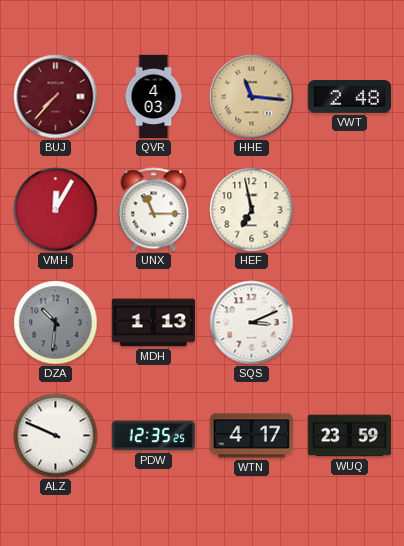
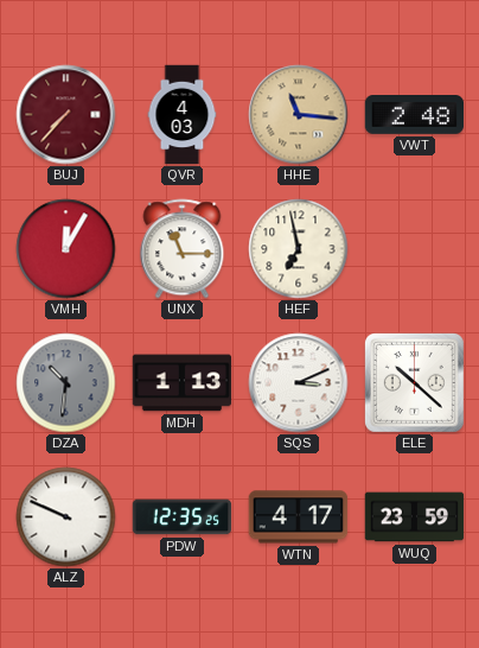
ELE: none -> 10:22
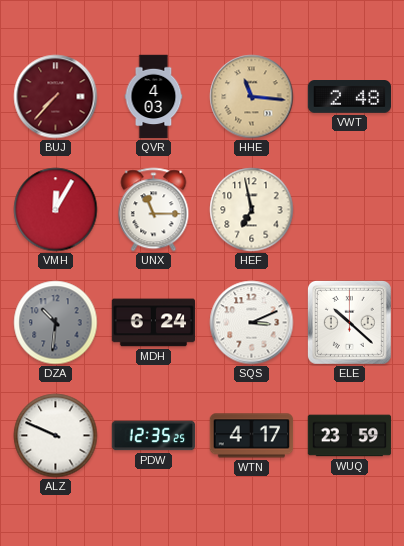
MDH: 1:13 -> 6:24
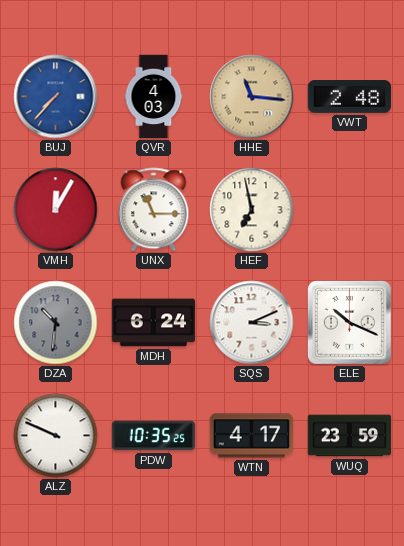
BUJ dial: burgundy -> blue
ELE: 10:22 -> 10:19
PDW: 12:35 -> 10:35
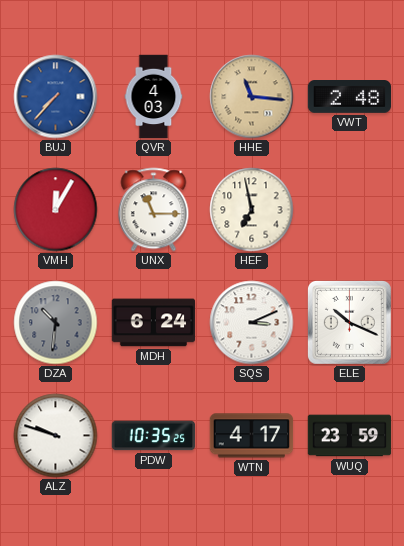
ALZ: 9:49 -> 9:48
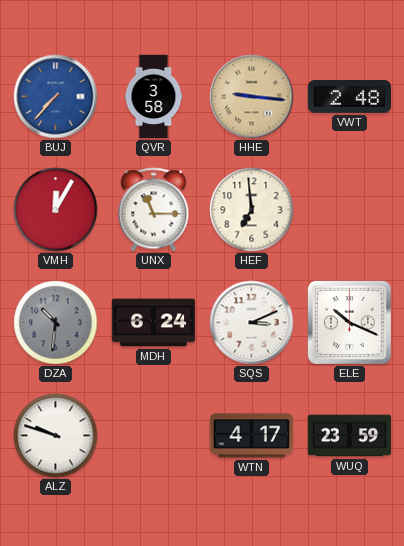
QVR: 4:03 -> 3:58
HHE: 11:16 -> 9:16
HEF: 6:58 -> 6:59
PDW: 10:35 -> none
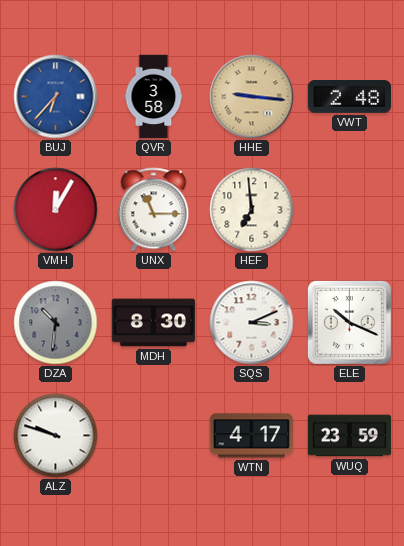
BUJ: 7:37 -> 6:37
MDH: 6:24 -> 8:30
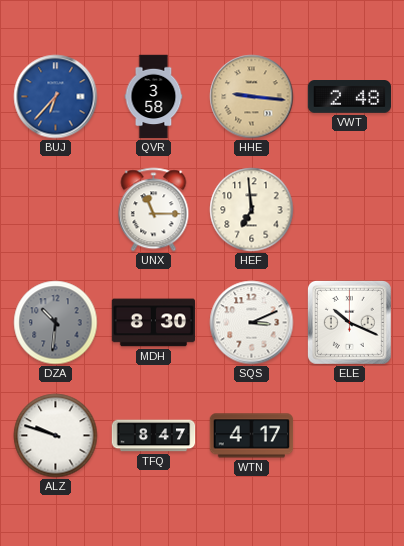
VMH: 12:05 -> none
TFQ: none -> 8:47
WUQ: 23:59 -> none
